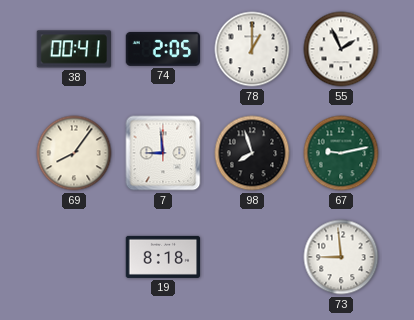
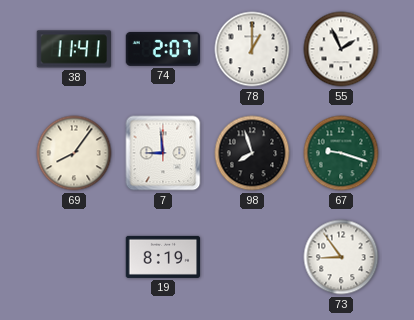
38: 00:41 -> 11:41
74: 2:05 -> 2:07
67: 9:13 -> 9:18
19: 8:18 -> 8:19
73: 8:59 -> 8:54
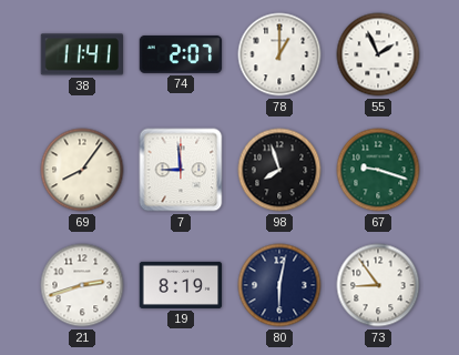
21: none -> 2:42
80: none -> 6:02
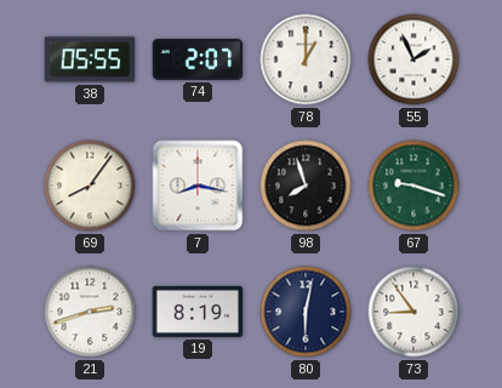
38: 11:41 -> 05:55
7: 8:59 -> 8:17
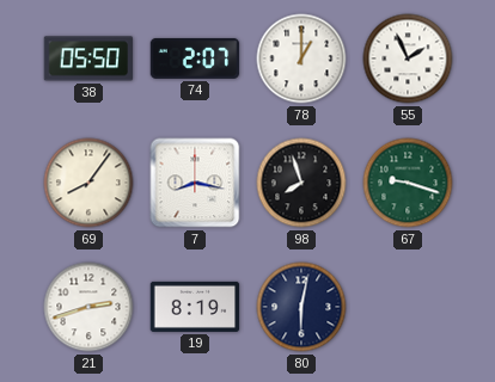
38: 05:55 -> 05:50
73: 8:54 -> none
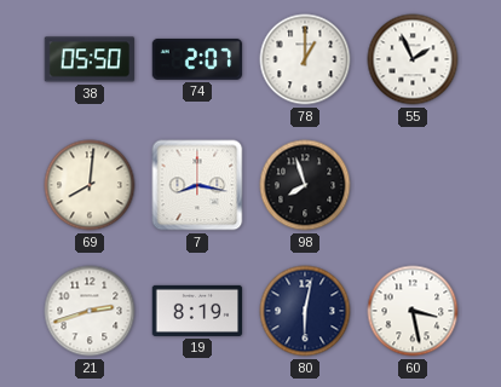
69: 8:06 -> 8:01
67: 9:18 -> none
60: none -> 3:28
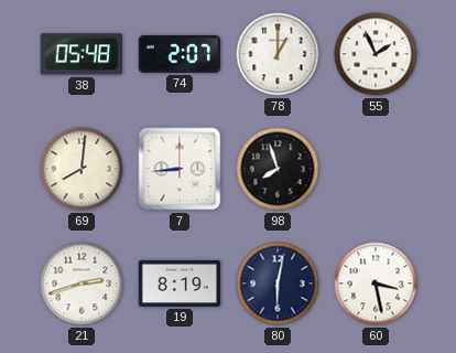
38: 05:50 -> 05:48
7: 8:17 -> 8:44
